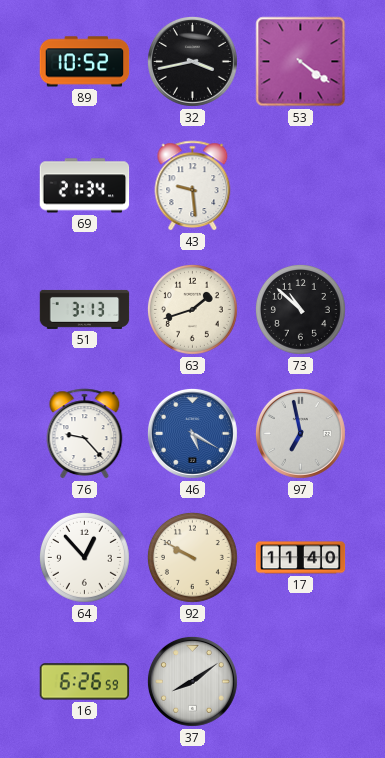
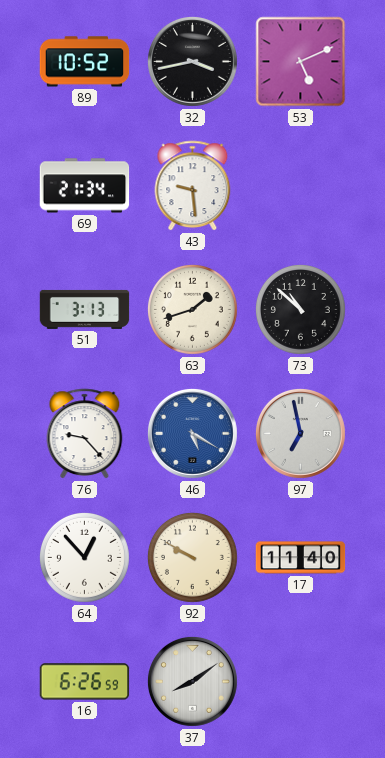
53: 4:21 -> 5:11
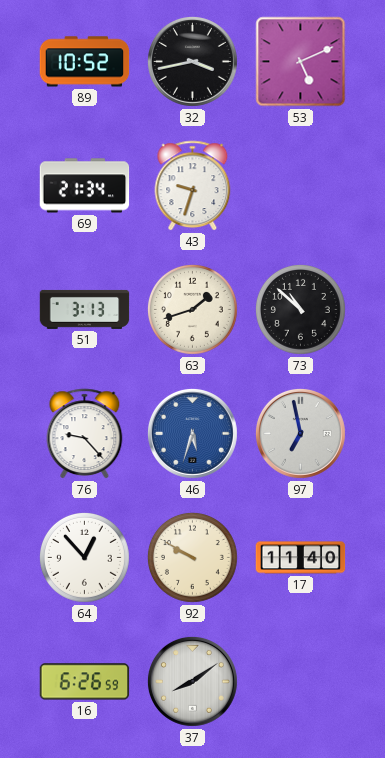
43: 9:29 -> 9:33
46: 5:20 -> 5:33
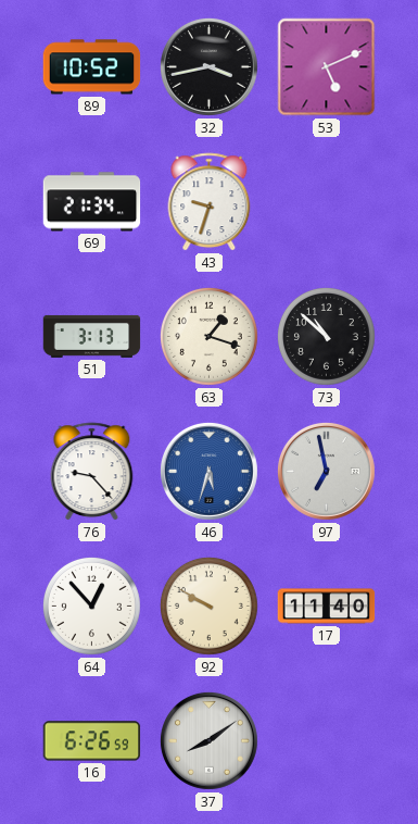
63: 1:42 -> 1:18
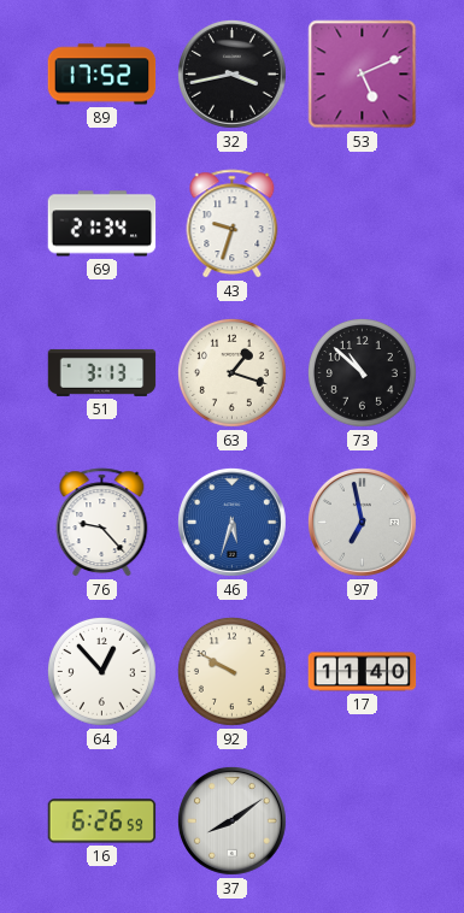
89: 10:52 -> 17:52
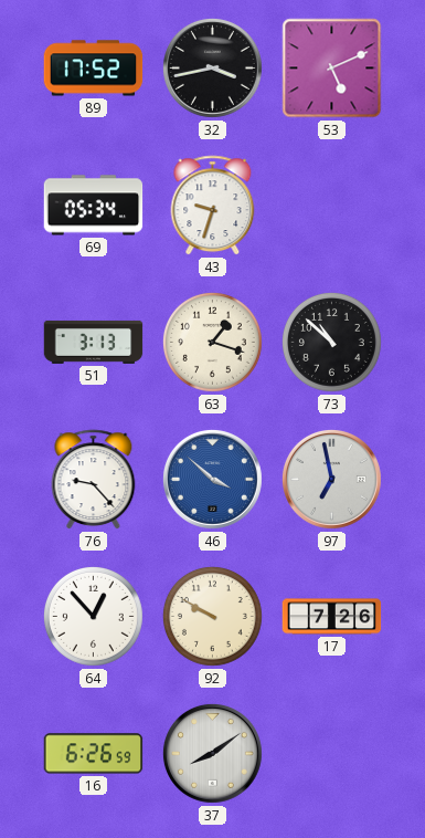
69: 21:34 -> 05:34
46: 5:33 -> 3:52
17: 11:40 -> 7:26
